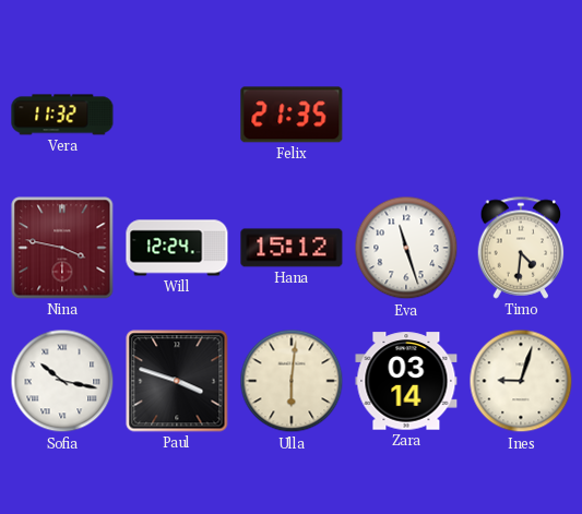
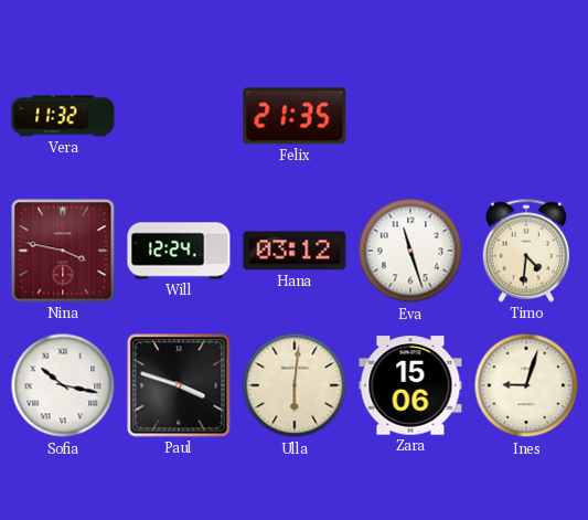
Hana: 15:12 -> 03:12
Zara: 03:14 -> 15:06
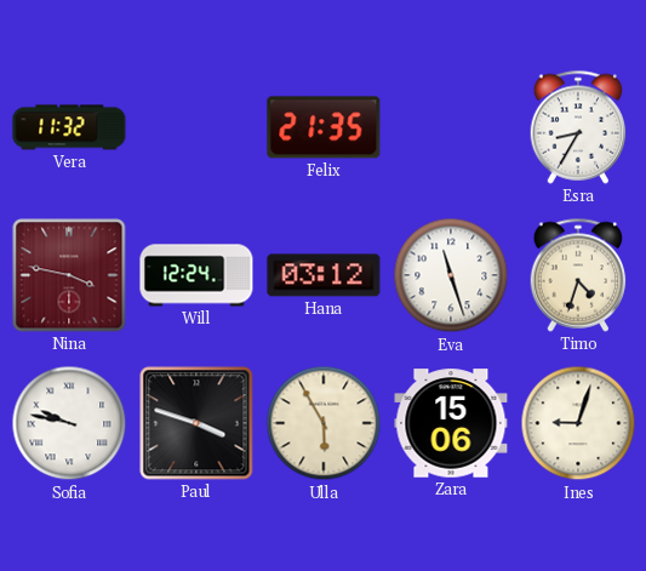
Esra: none -> 8:35
Timo: 4:31 -> 4:33
Sofia: 10:17 -> 9:47
Ulla: 6:01 -> 5:55
